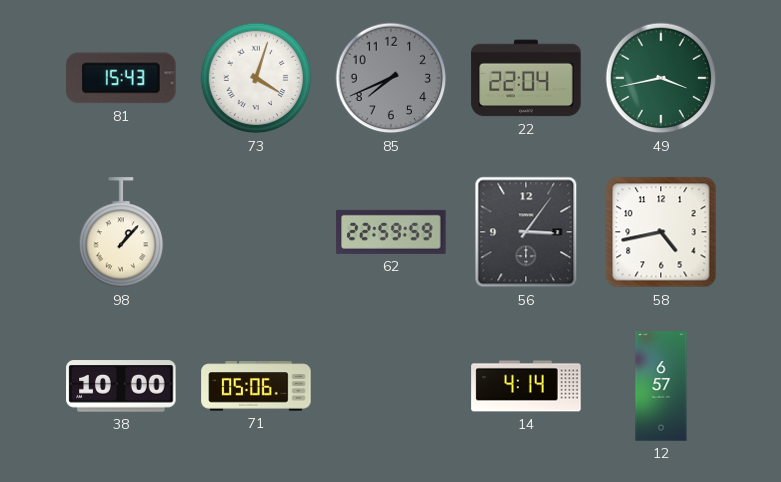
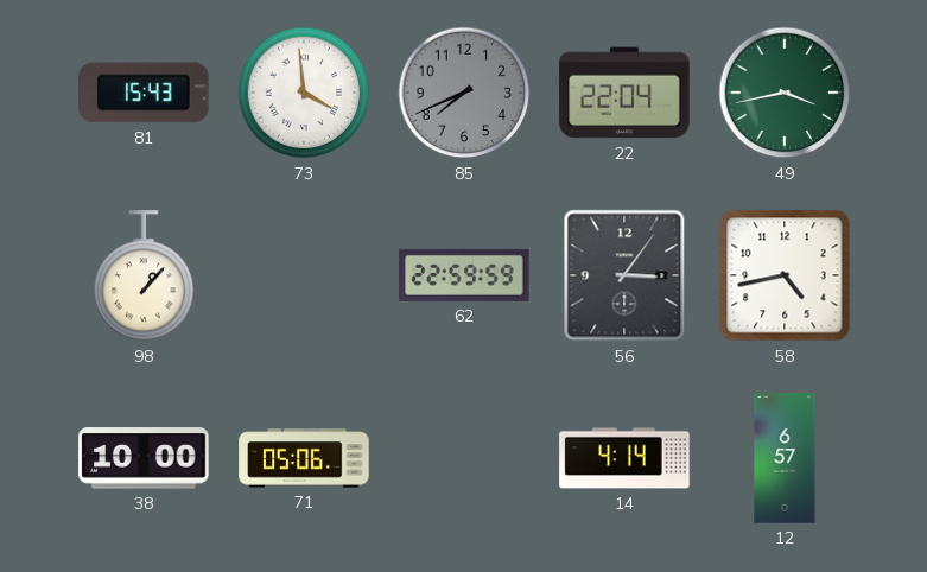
73: 4:03 -> 3:59
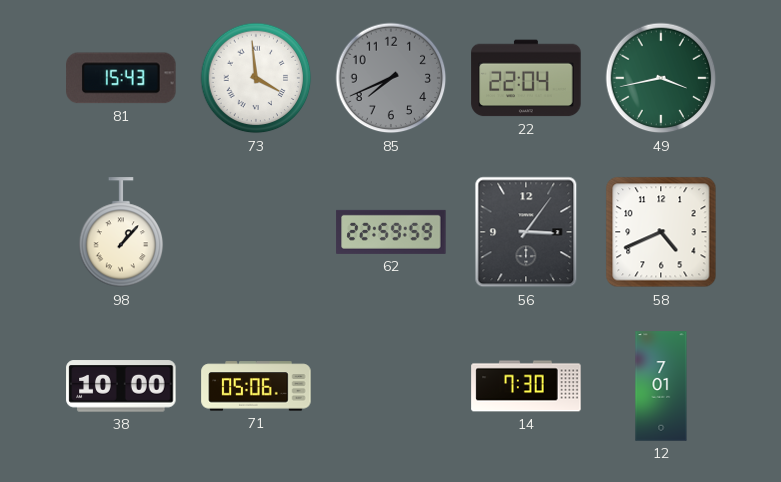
58: 4:43 -> 4:41
14: 4:14 -> 7:30
12: 6:57 -> 7:01
